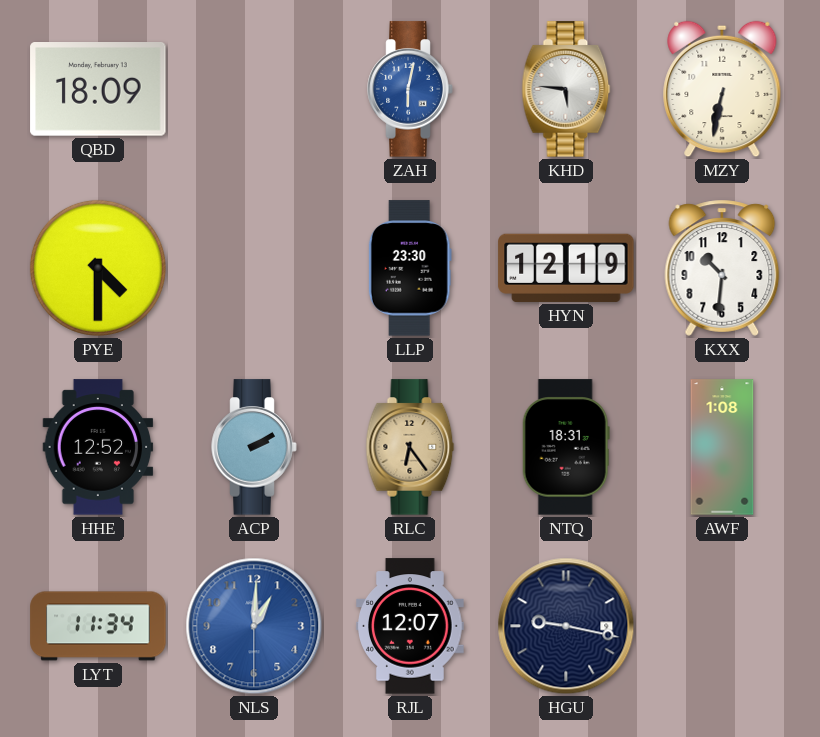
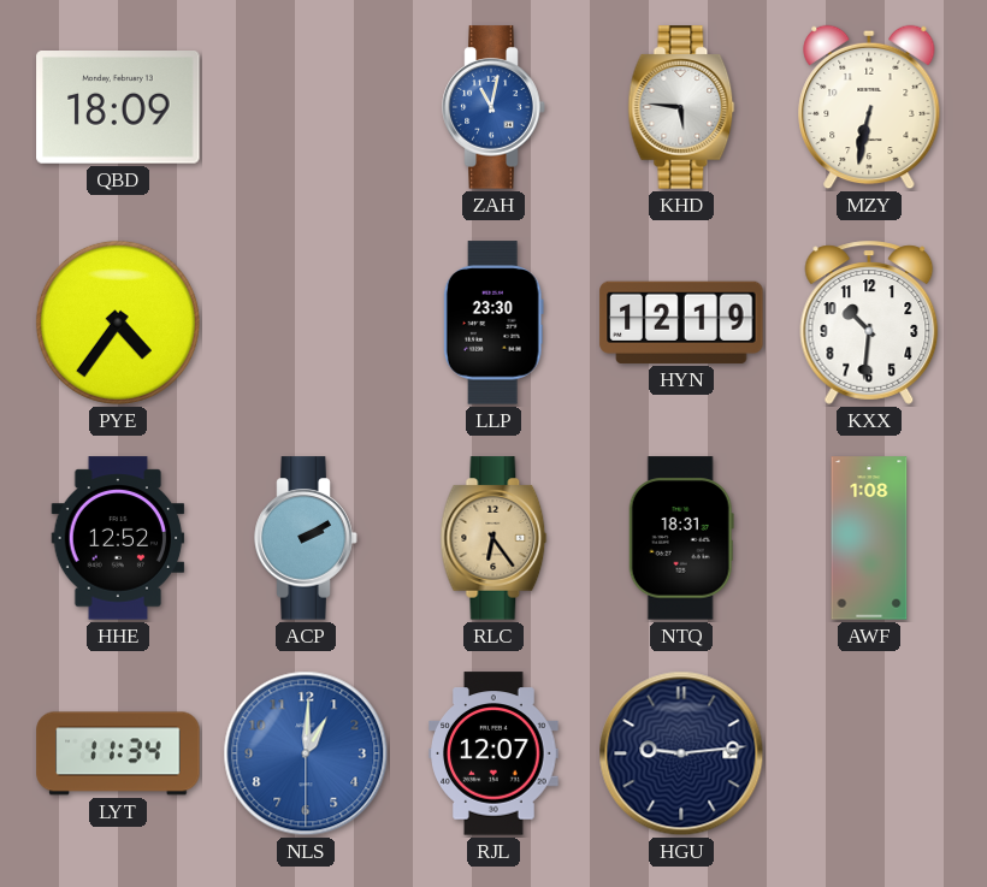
ZAH: 6:02 -> 11:02
PYE: 4:30 -> 4:36
HGU: 9:17 -> 9:14
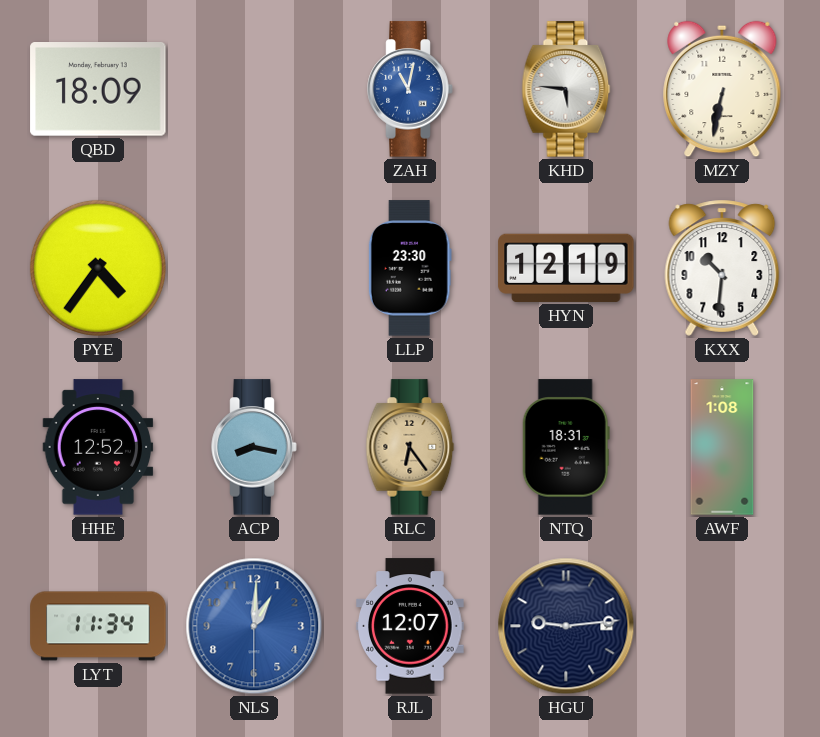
ACP: 2:10 -> 8:17
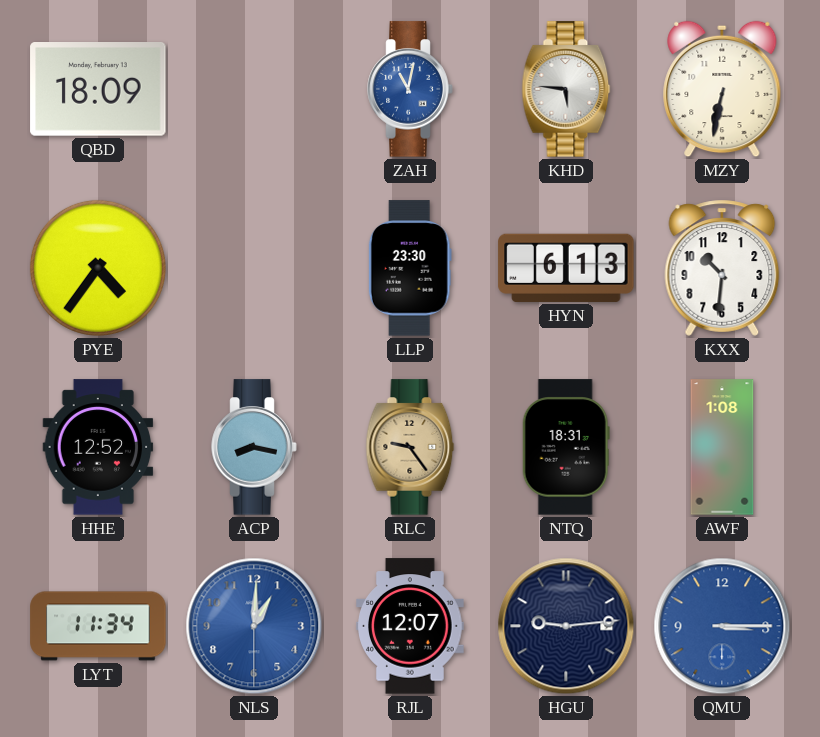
HYN: 12:19 -> 6:13
RLC: 6:24 -> 9:24
QMU: none -> 3:15
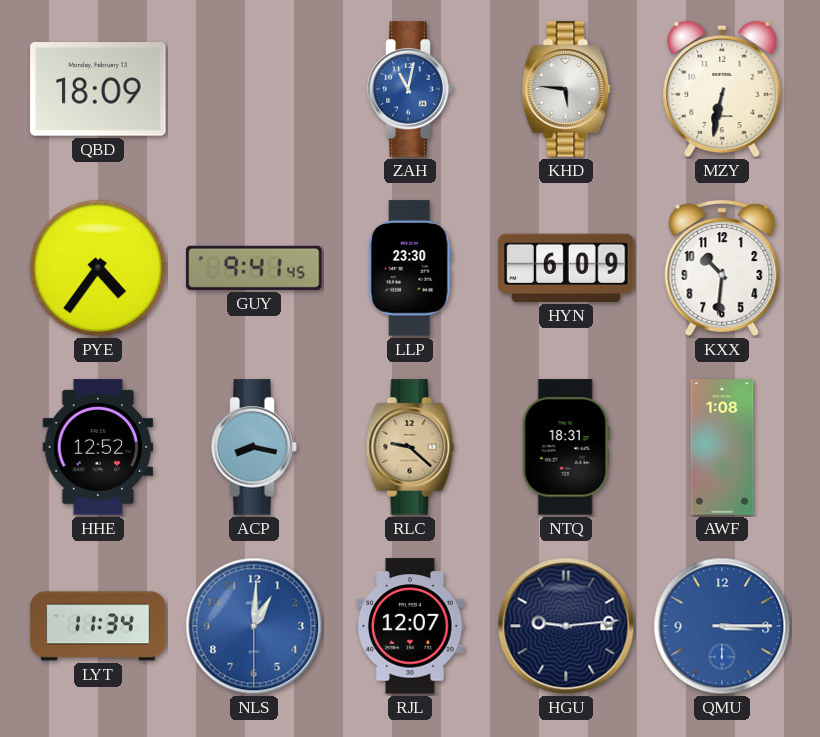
GUY: none -> 9:41
HYN: 6:13 -> 6:09
RLC: 9:24 -> 9:22
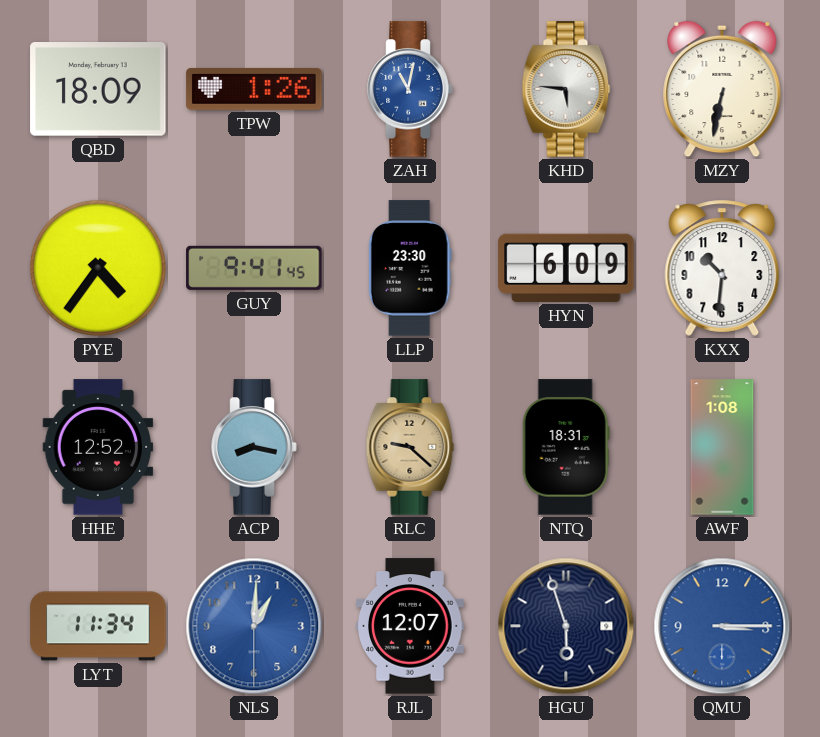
TPW: none -> 1:26
HGU: 9:14 -> 5:57
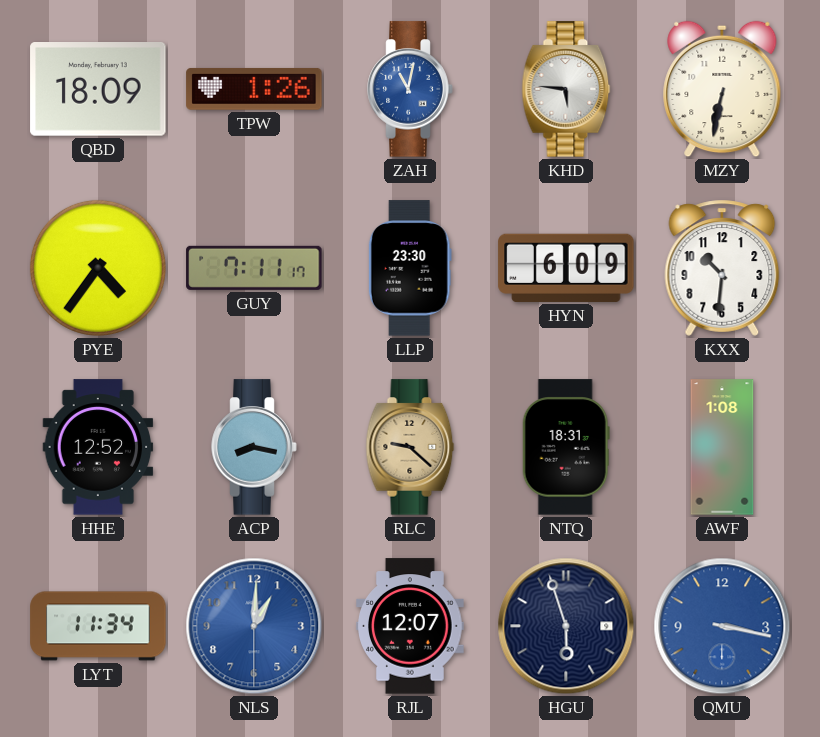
GUY: 9:41 -> 7:11
QMU: 3:15 -> 3:17
